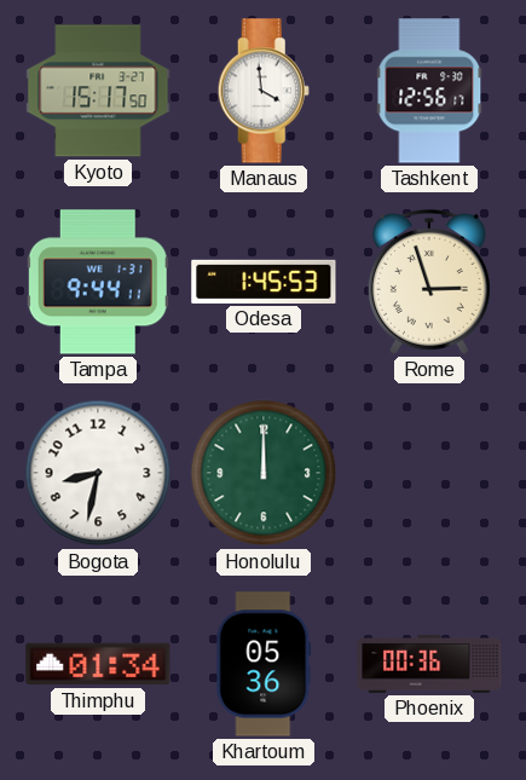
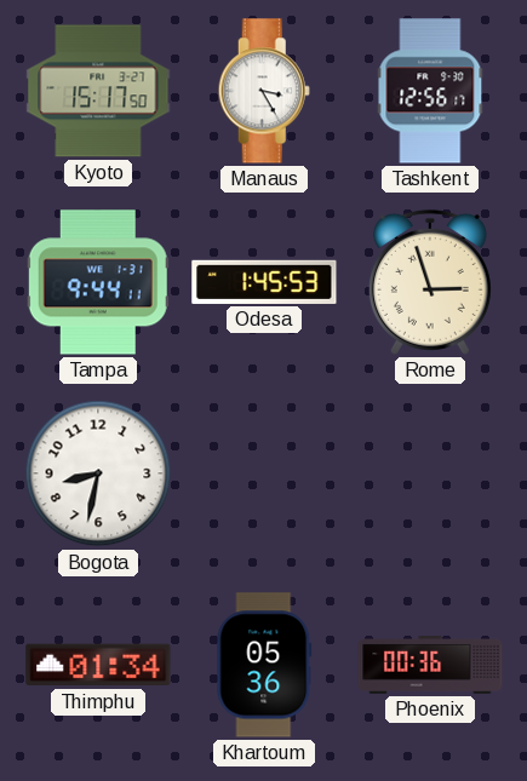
Manaus: 3:59 -> 3:25
Honolulu: 12:00 -> none
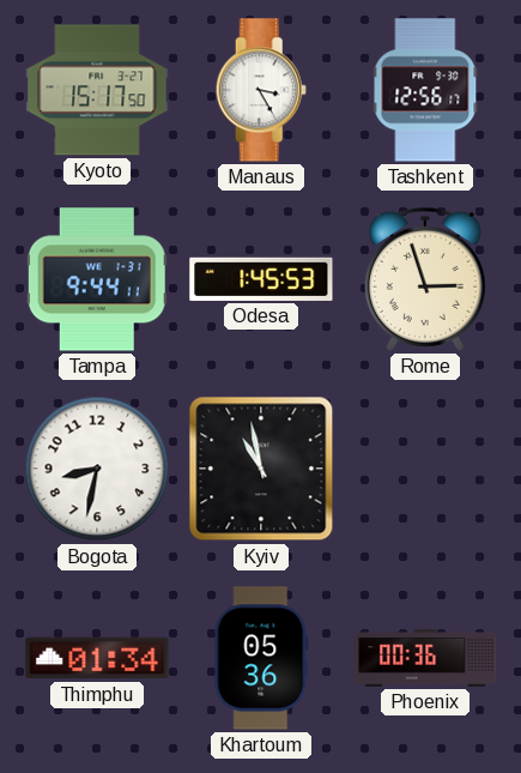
Kyiv: none -> 10:58
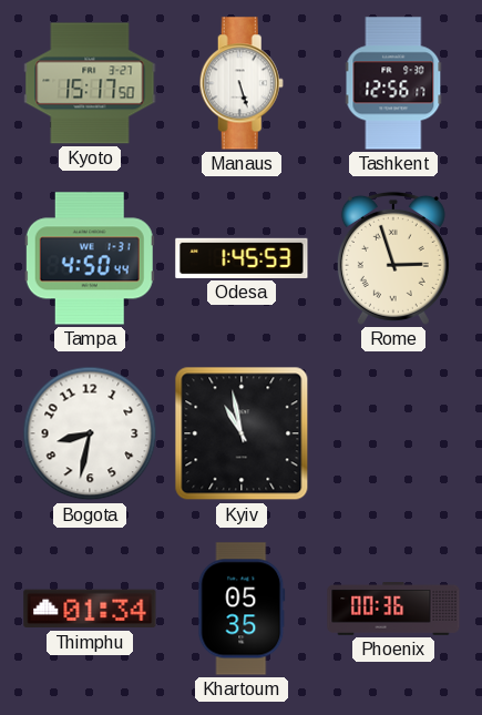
Manaus: 3:25 -> 5:27
Tampa: 9:44 -> 4:50
Khartoum: 05:36 -> 05:35
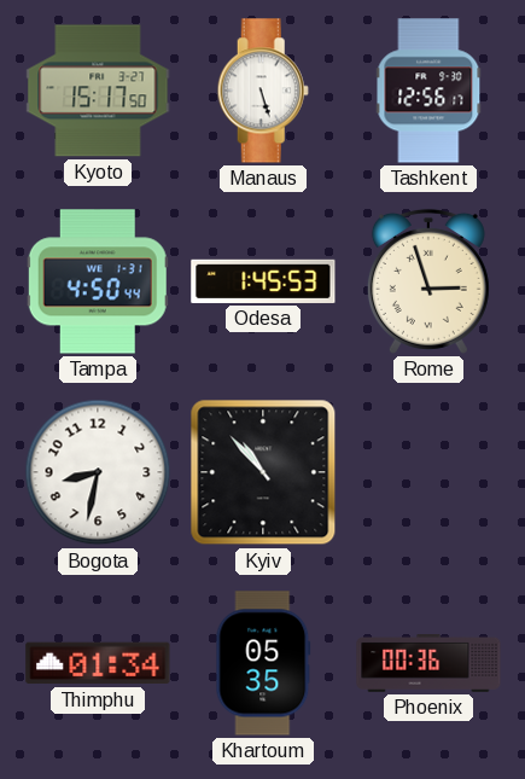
Kyiv: 10:58 -> 10:53
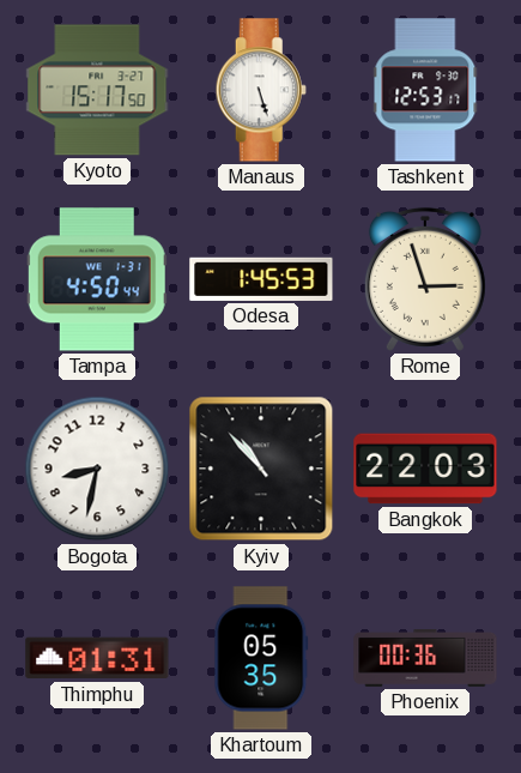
Tashkent: 12:56 -> 12:53
Bangkok: none -> 22:03
Thimphu: 01:34 -> 01:31
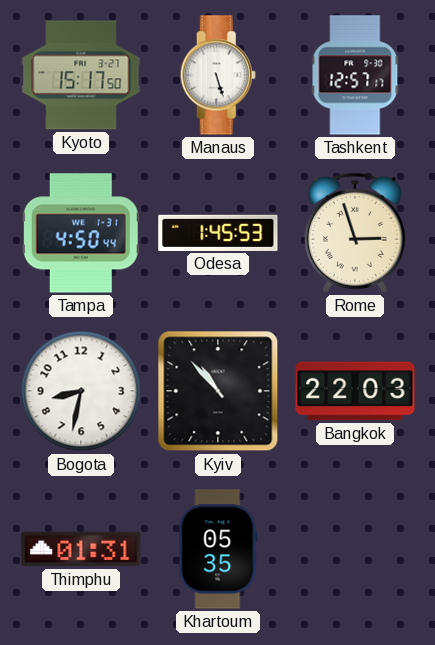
Tashkent: 12:53 -> 12:57
Phoenix: 00:36 -> none
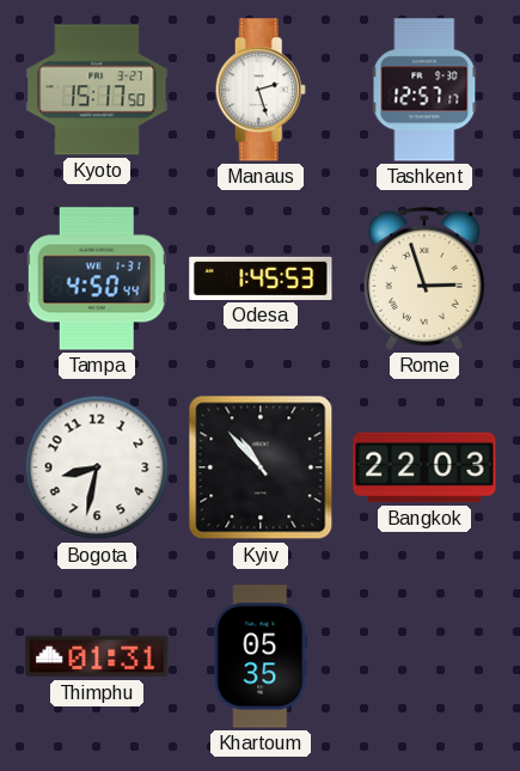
Manaus: 5:27 -> 2:27
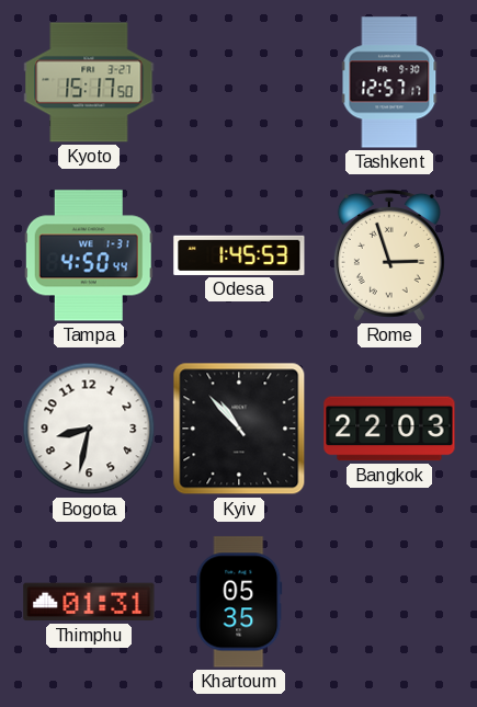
Manaus: 2:27 -> none
